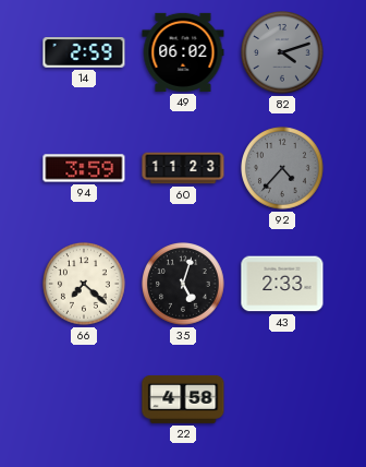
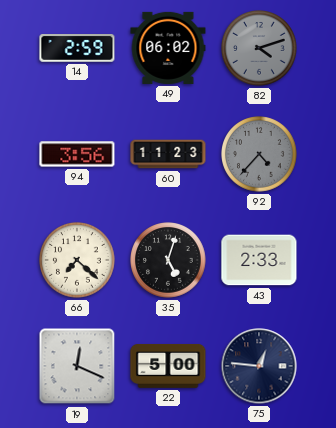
94: 3:59 -> 3:56
19: none -> 12:19
22: 4:58 -> 5:00
75: none -> 12:46
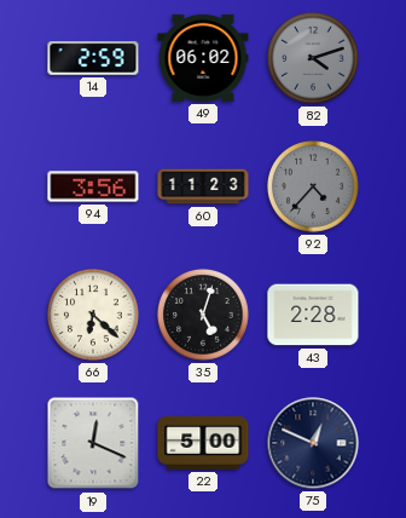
66: 7:22 -> 6:22
43: 2:33 -> 2:28
75: 12:46 -> 12:49
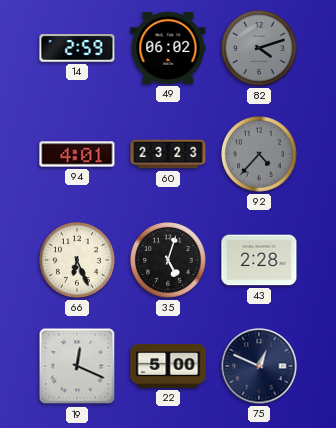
94: 3:56 -> 4:01
60: 11:23 -> 23:23
66: 6:22 -> 6:26
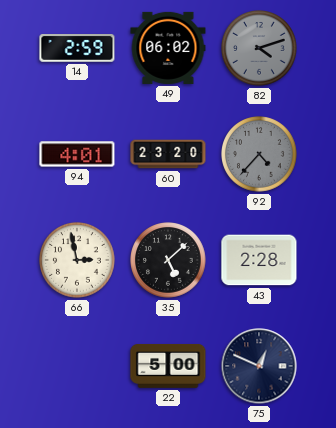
60: 23:23 -> 23:20
66: 6:26 -> 2:58
35: 5:03 -> 5:08
19: 12:19 -> none
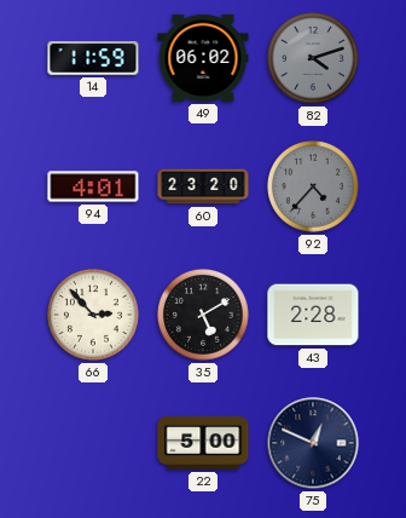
14: 2:59 -> 11:59
66: 2:58 -> 2:53
35: 5:08 -> 5:10
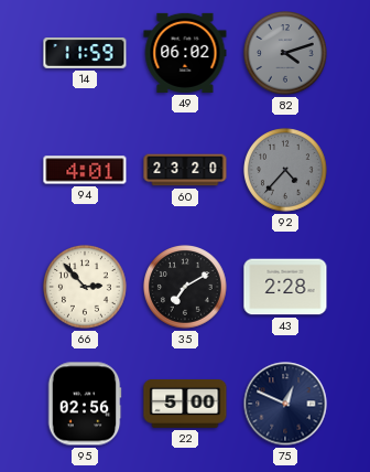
35: 5:10 -> 7:10
95: none -> 02:56
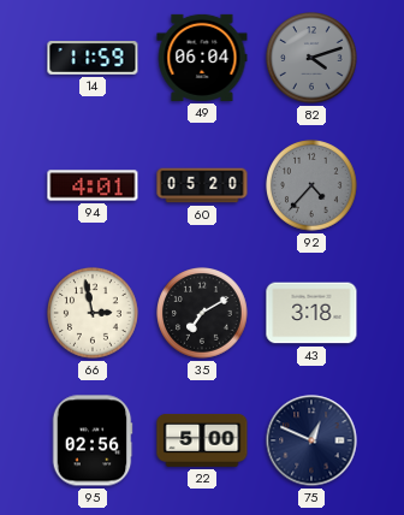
49: 06:02 -> 06:04
60: 23:20 -> 05:20
66: 2:53 -> 2:58
43: 2:28 -> 3:18
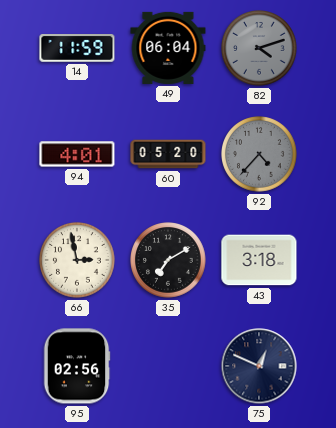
22: 5:00 -> none
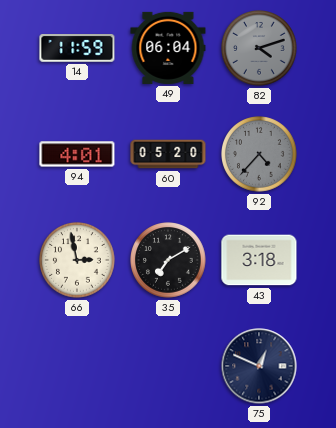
95: 02:56 -> none
